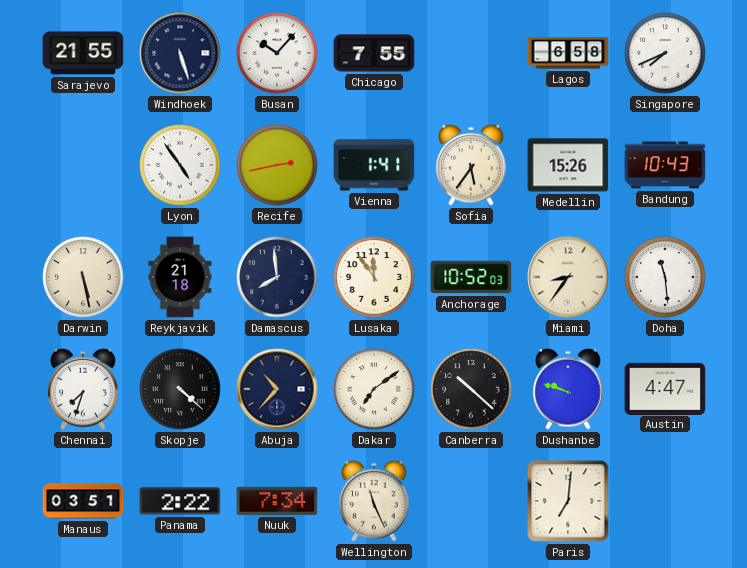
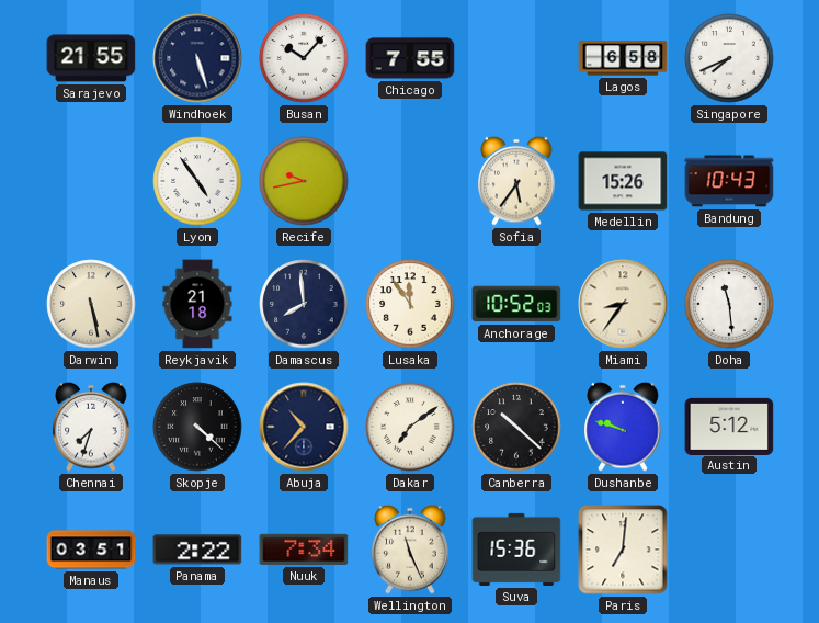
Recife: 2:43 -> 9:43
Vienna: 1:41 -> none
Austin: 4:47 -> 5:12
Suva: none -> 15:36
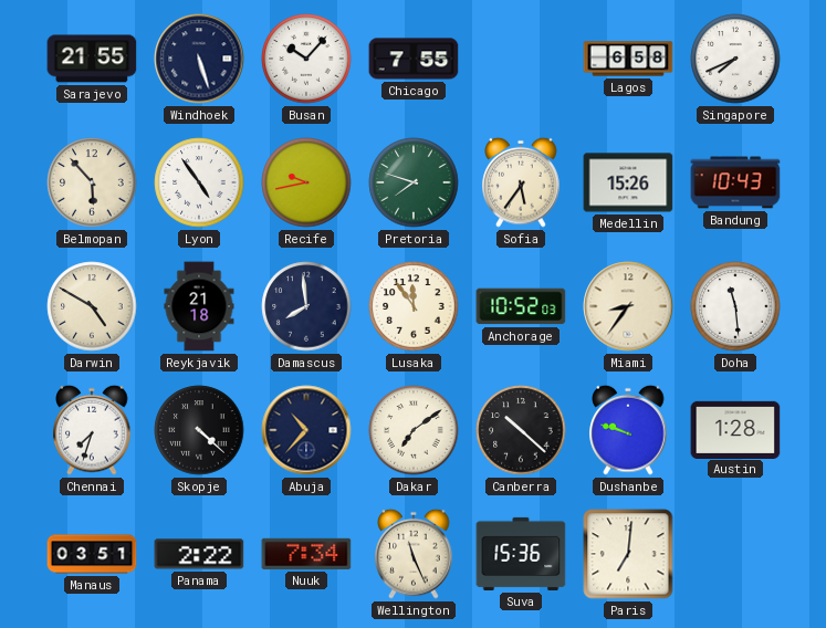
Belmopan: none -> 5:53
Pretoria: none -> 7:48
Darwin: 5:28 -> 4:50
Austin: 5:12 -> 1:28
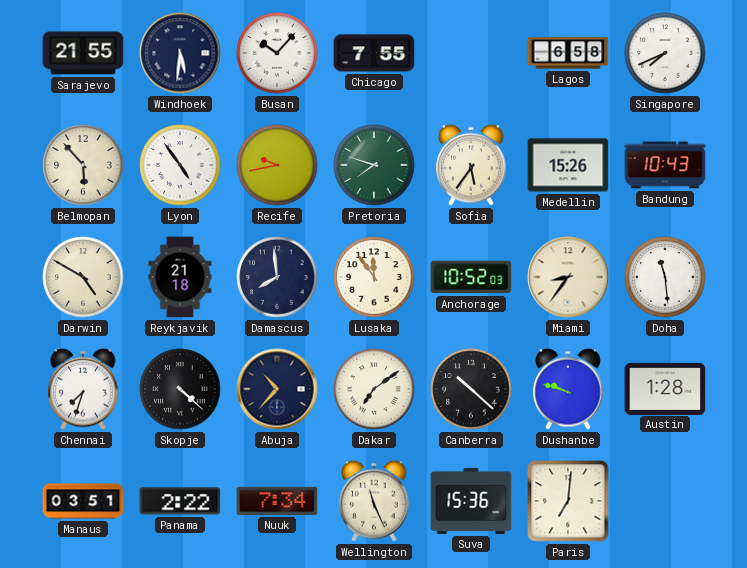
Windhoek: 5:27 -> 5:31
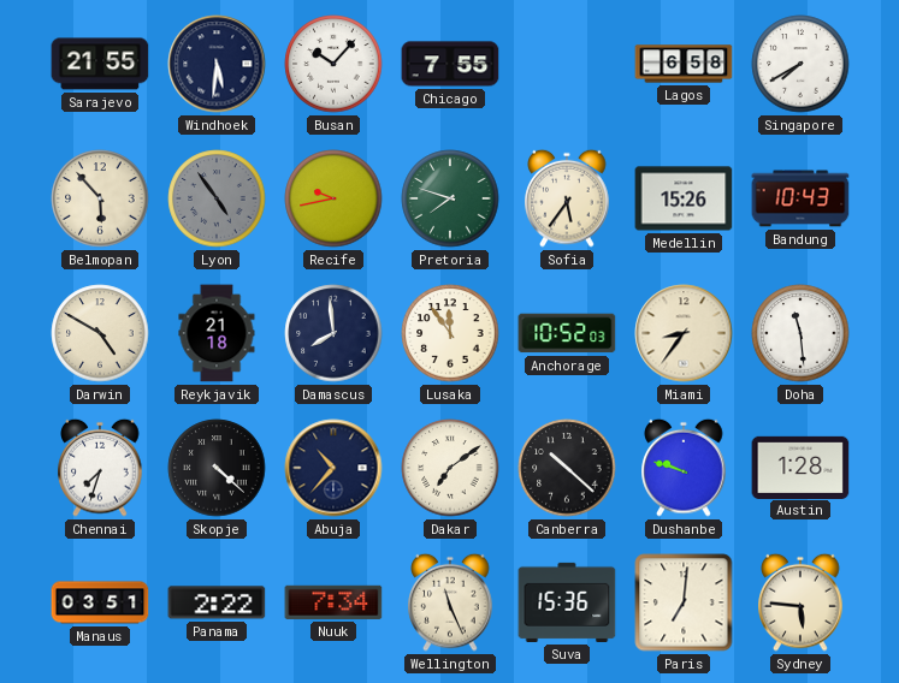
Singapore: 7:41 -> 7:40
Lyon dial: white -> grey
Sydney: none -> 5:46
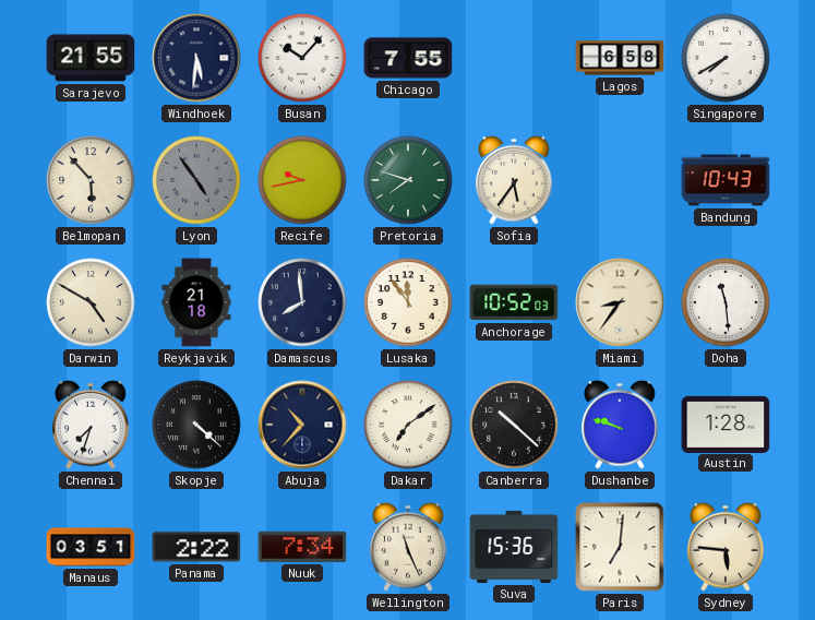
Medellin: 15:26 -> none
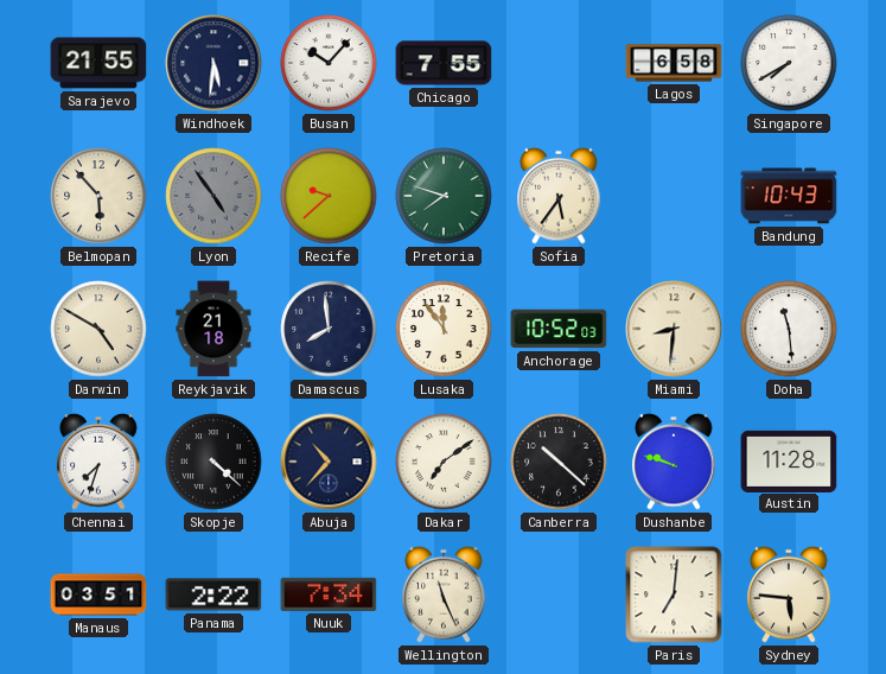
Recife: 9:43 -> 9:38
Miami: 8:36 -> 8:31
Austin: 1:28 -> 11:28
Suva: 15:36 -> none
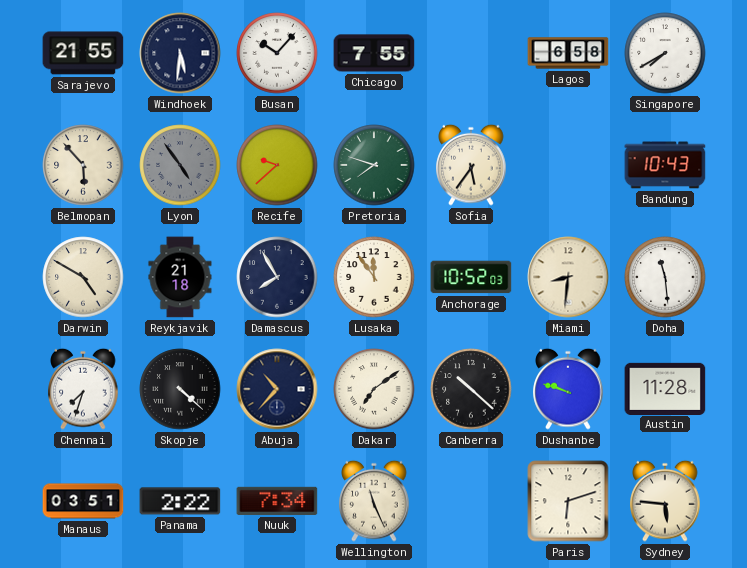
Damascus: 7:59 -> 7:55
Paris: 7:01 -> 6:12
